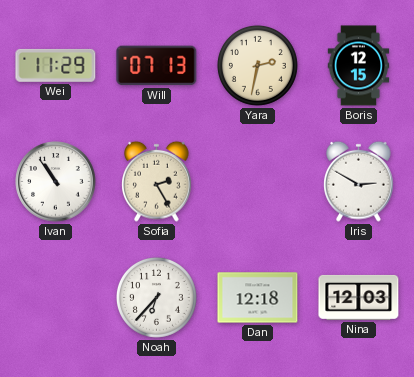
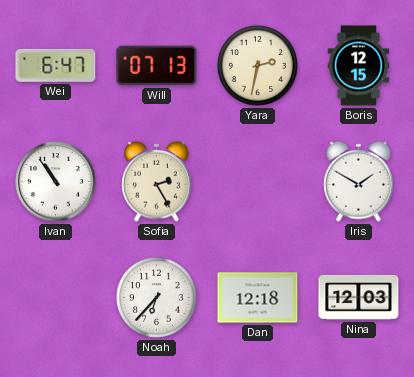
Wei: 11:29 -> 6:47
Iris: 2:50 -> 1:50
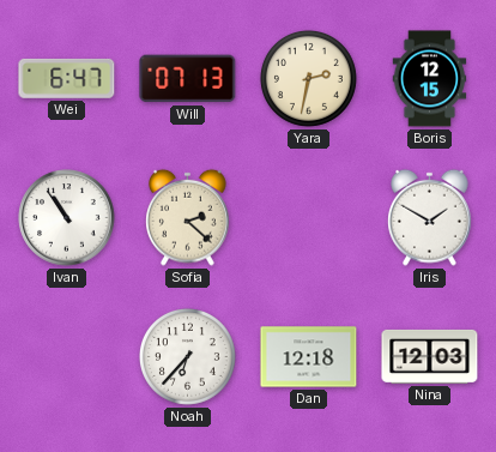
Sofia: 2:25 -> 2:22
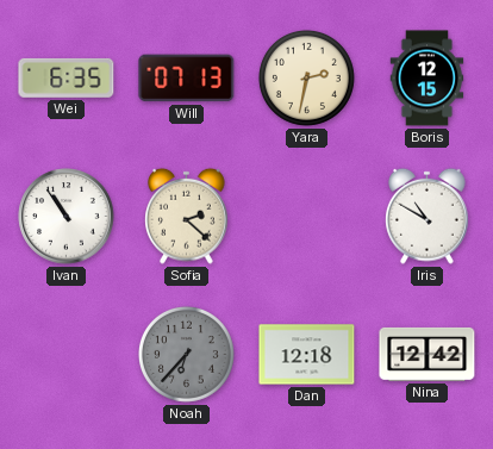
Wei: 6:47 -> 6:35
Iris: 1:50 -> 10:50
Noah dial: white -> grey
Nina: 12:03 -> 12:42
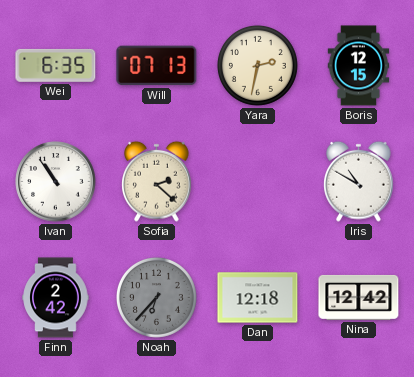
Finn: none -> 2:42
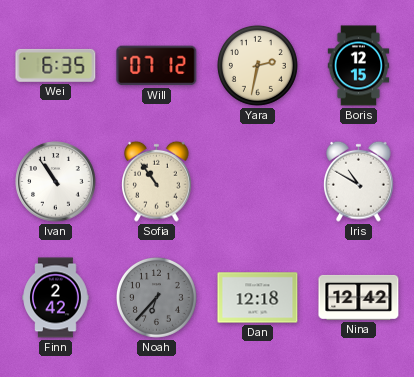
Will: 07:13 -> 07:12
Sofia: 2:22 -> 10:54
